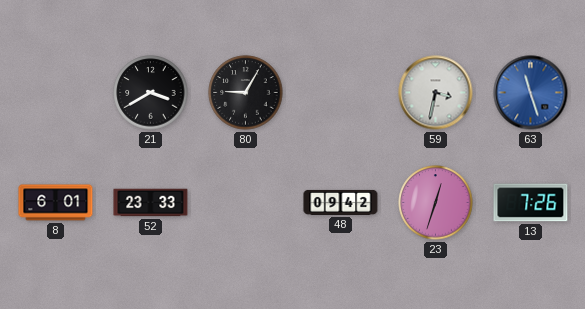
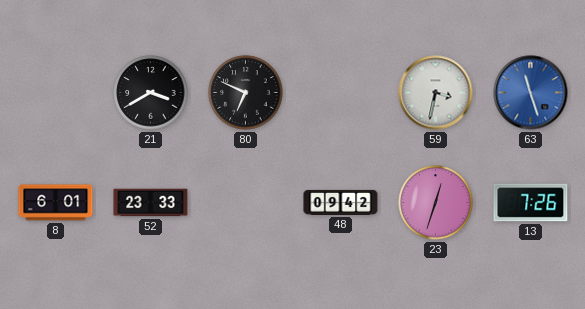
80: 9:05 -> 6:49
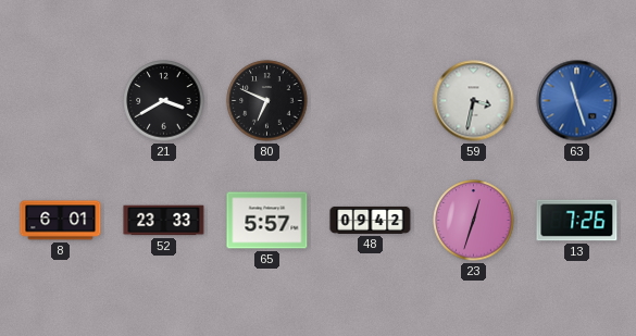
65: none -> 5:57
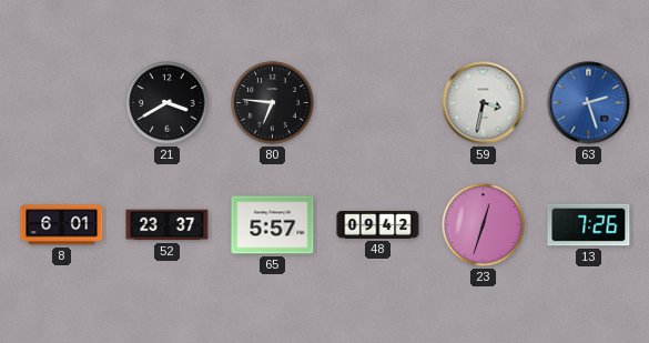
80: 6:49 -> 6:46
63: 11:27 -> 2:27
52: 23:33 -> 23:37
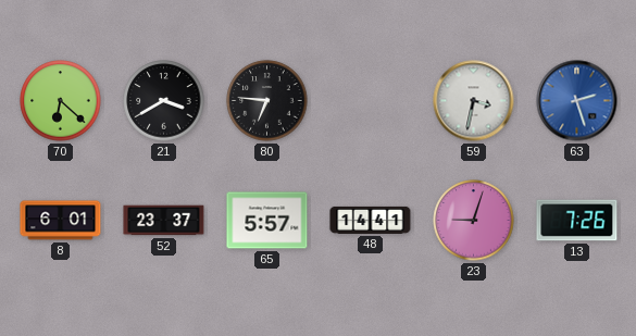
70: none -> 6:22
48: 09:42 -> 14:41
23: 12:33 -> 9:03
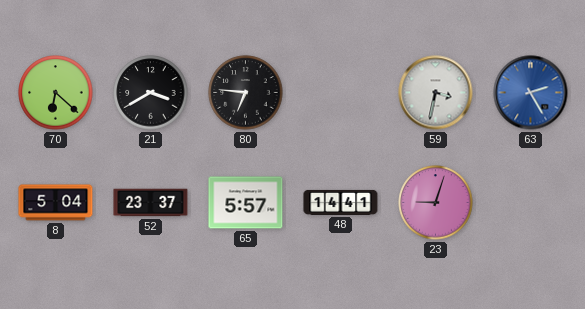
63: 2:27 -> 2:25
8: 6:01 -> 5:04
13: 7:26 -> none
